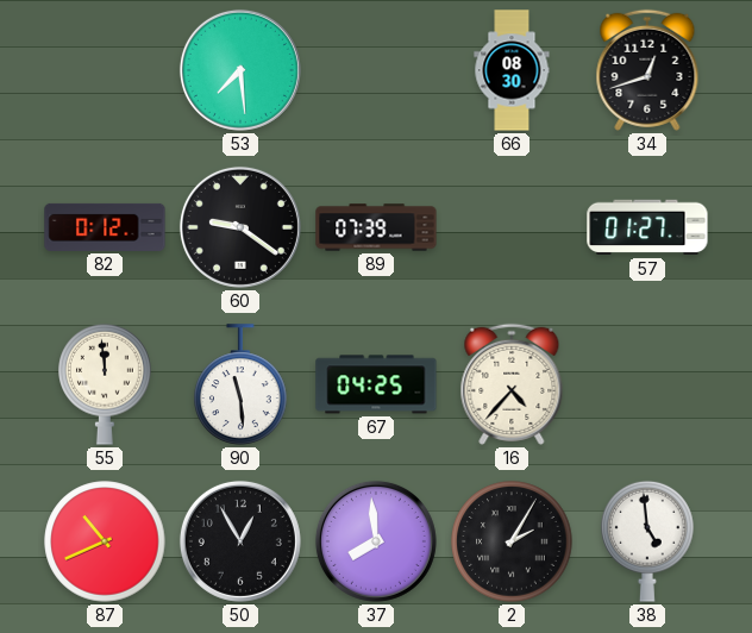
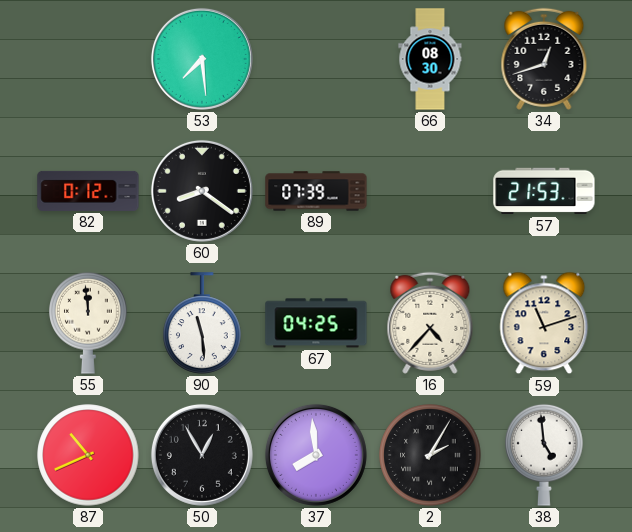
60: 9:21 -> 8:21
57: 01:27 -> 21:53
59: none -> 11:12
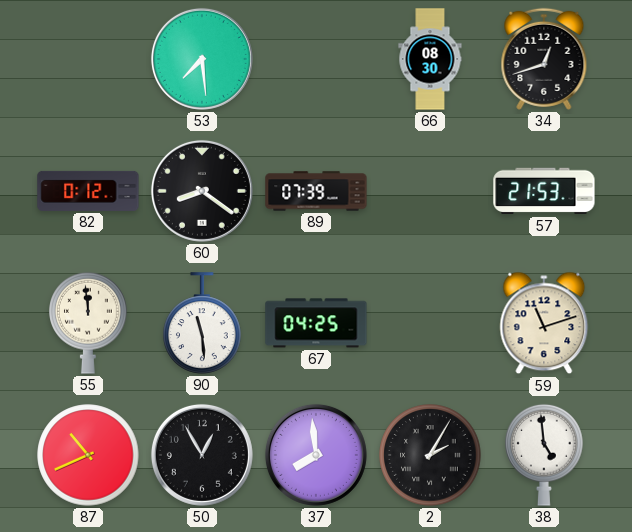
16: 4:37 -> none
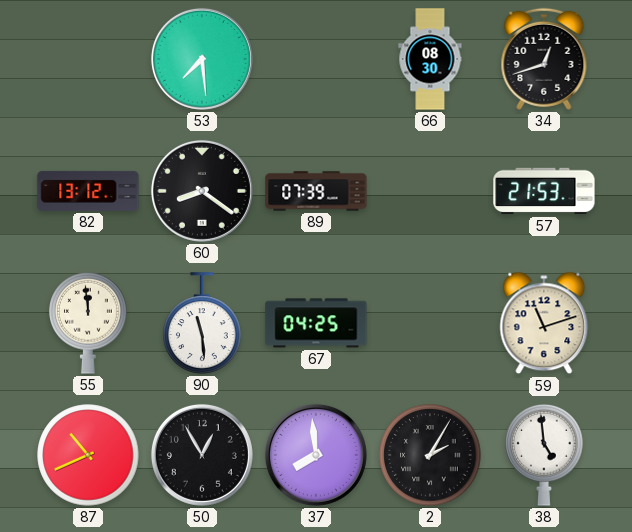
82: 0:12 -> 13:12
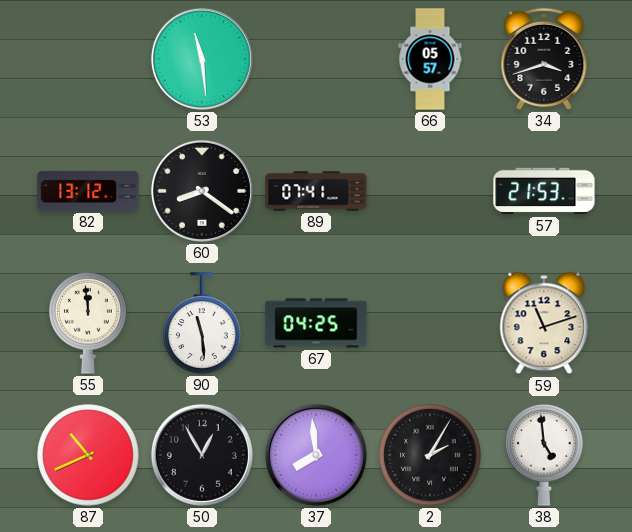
53: 7:29 -> 11:29
66: 08:30 -> 05:57
34: 12:42 -> 3:42
89: 07:39 -> 07:41
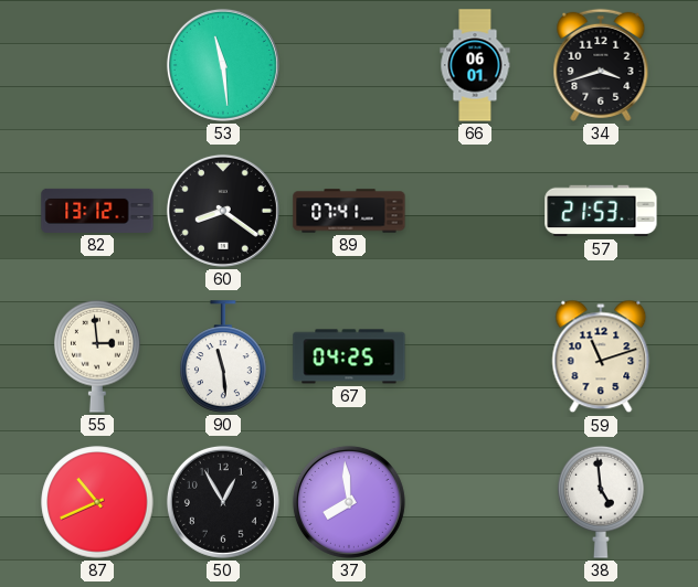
66: 05:57 -> 06:01
55: 11:59 -> 2:59
2: 2:05 -> none
